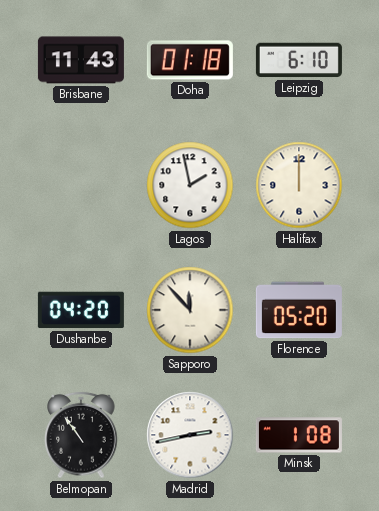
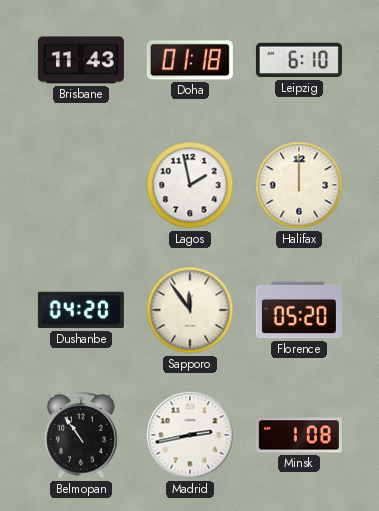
Sapporo: 11:53 -> 11:54
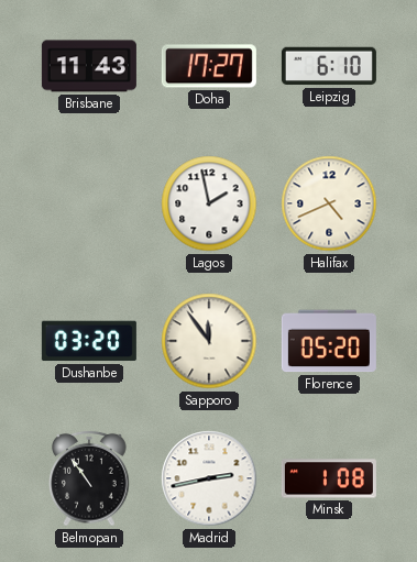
Doha: 01:18 -> 17:27
Halifax: 12:00 -> 4:41
Dushanbe: 04:20 -> 03:20
